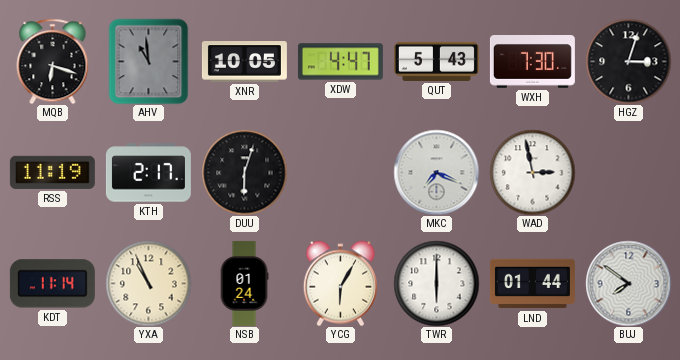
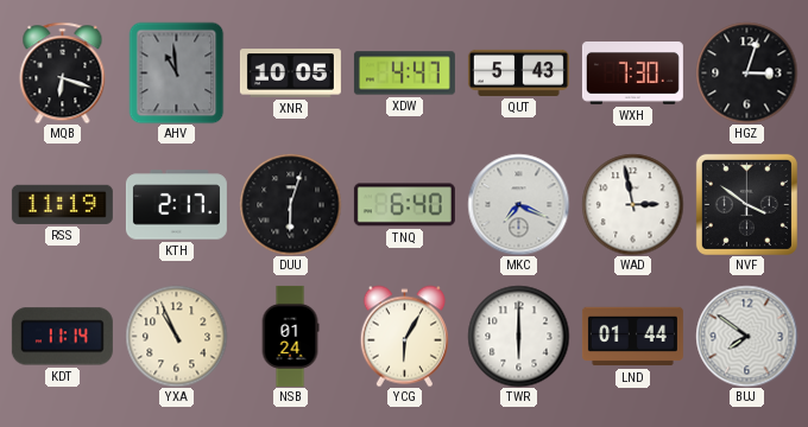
TNQ: none -> 6:40
NVF: none -> 3:51
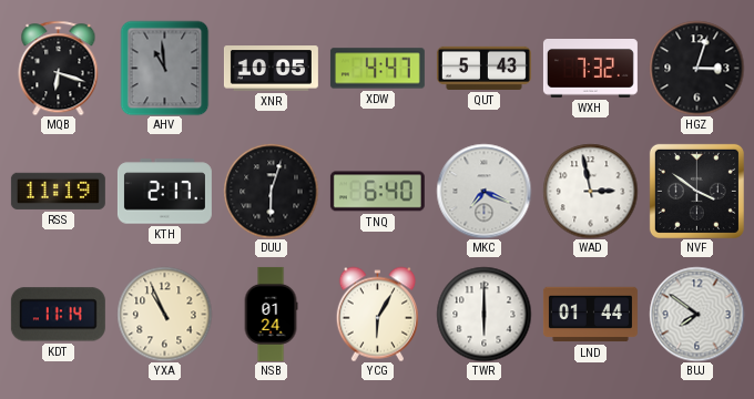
WXH: 7:30 -> 7:32
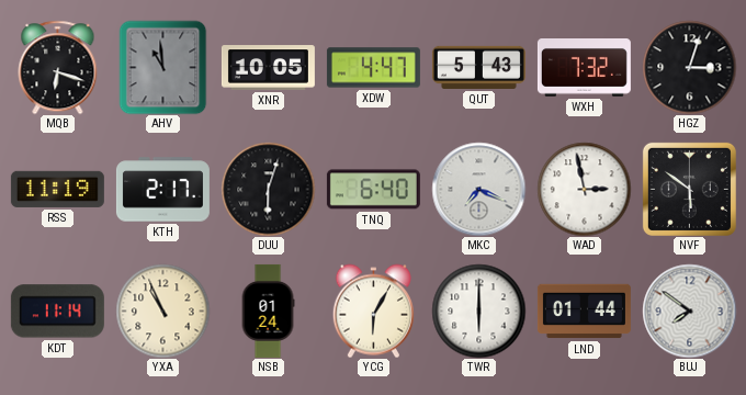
NVF: 3:51 -> 5:51
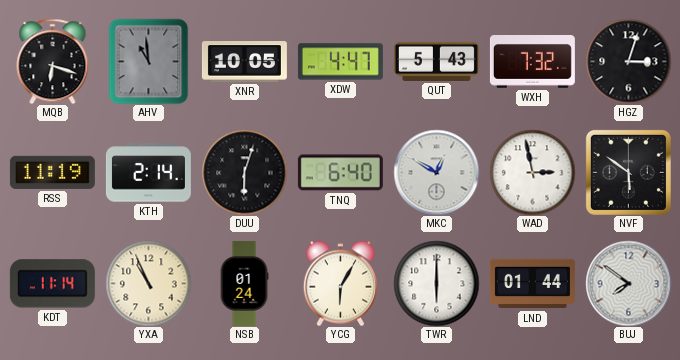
KTH: 2:17 -> 2:14
MKC: 7:19 -> 12:50
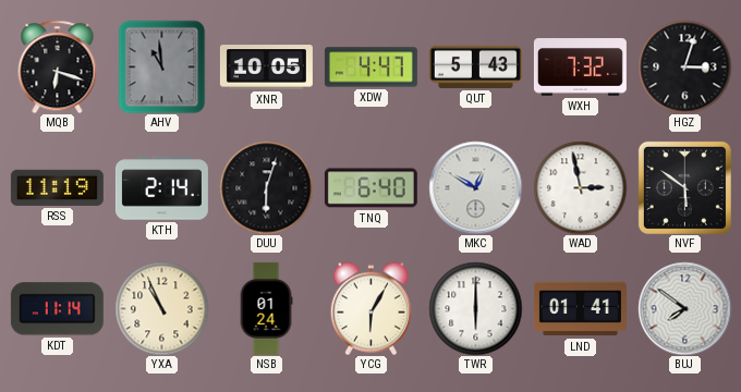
LND: 01:44 -> 01:41
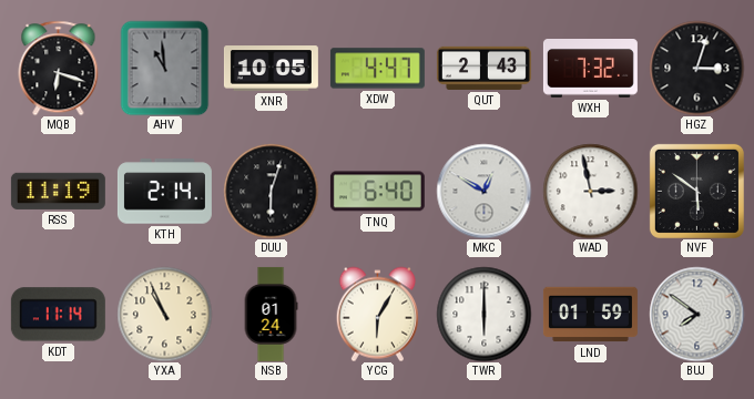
QUT: 5:43 -> 2:43
LND: 01:41 -> 01:59
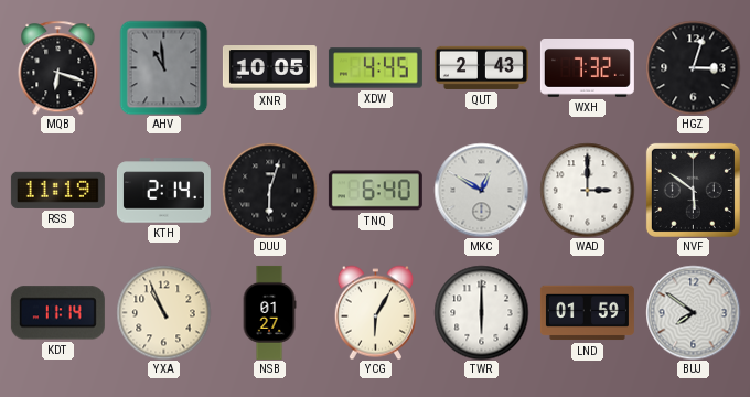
XDW: 4:47 -> 4:45
WAD: 2:58 -> 3:00
NSB: 01:24 -> 01:27
